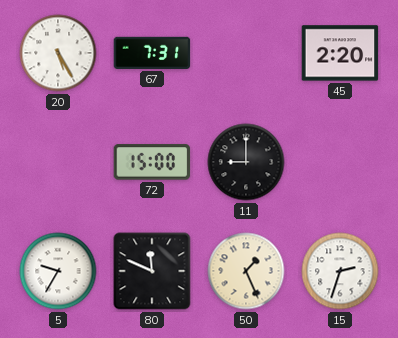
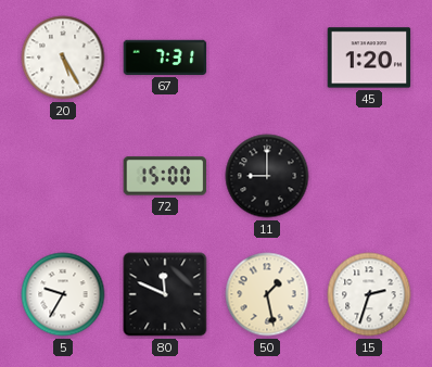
45: 2:20 -> 1:20
50: 1:26 -> 1:28
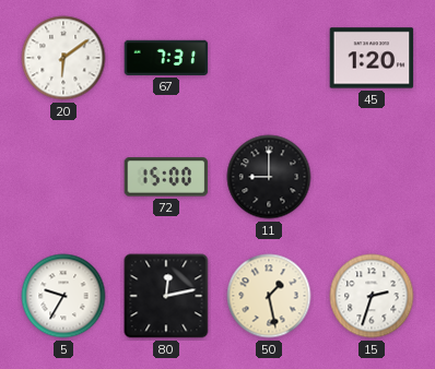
20: 5:25 -> 6:09
80: 11:49 -> 12:13
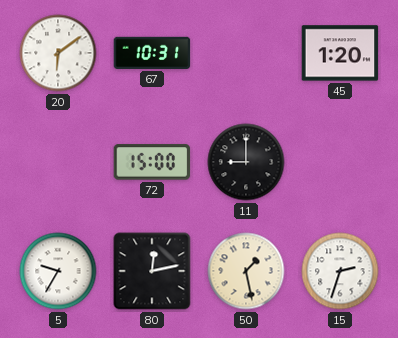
67: 7:31 -> 10:31
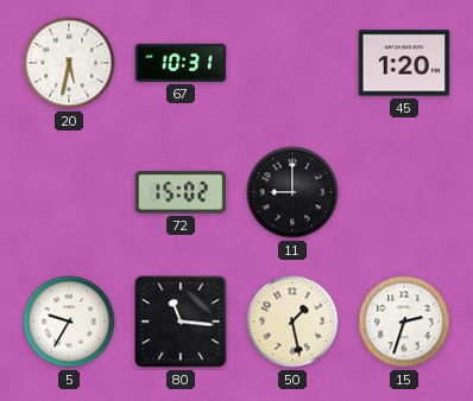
20: 6:09 -> 5:32
72: 15:00 -> 15:02
80: 12:13 -> 11:16
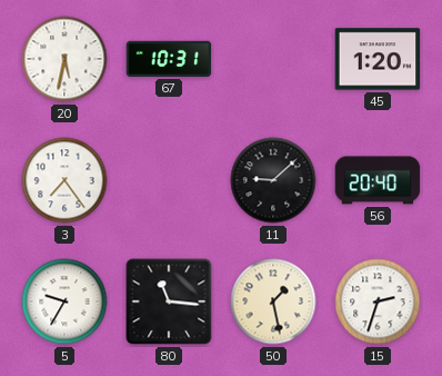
3: none -> 7:24
72: 15:02 -> none
11: 9:00 -> 9:08
56: none -> 20:40
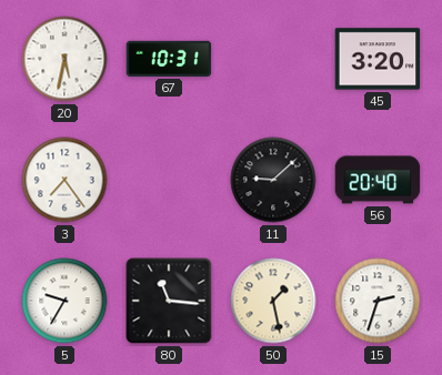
45: 1:20 -> 3:20
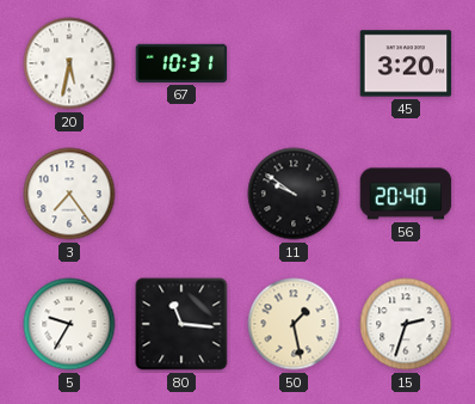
11: 9:08 -> 9:51
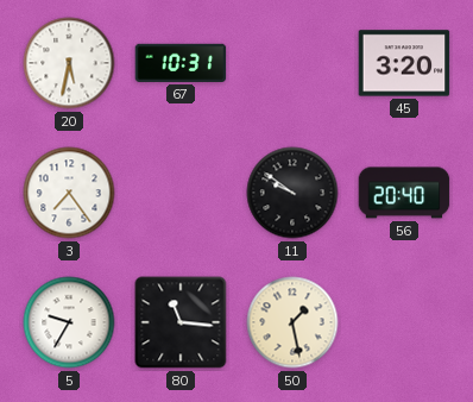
15: 2:33 -> none
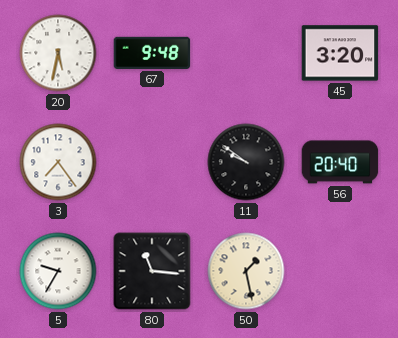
67: 10:31 -> 9:48
